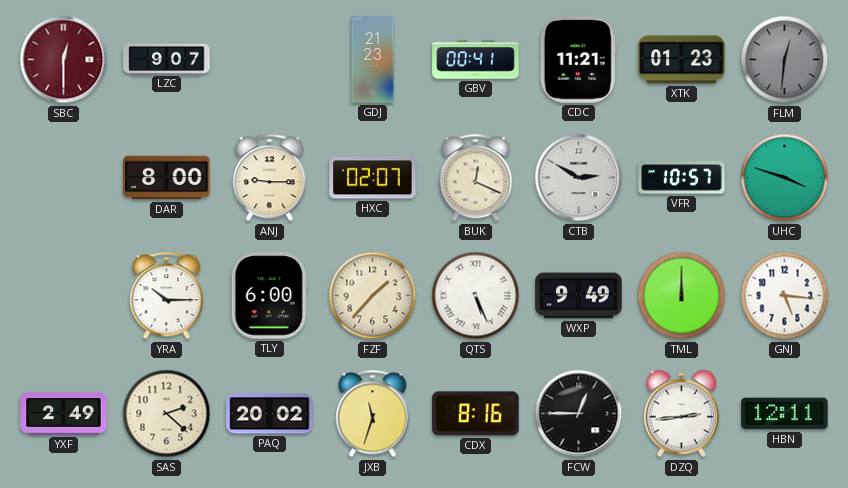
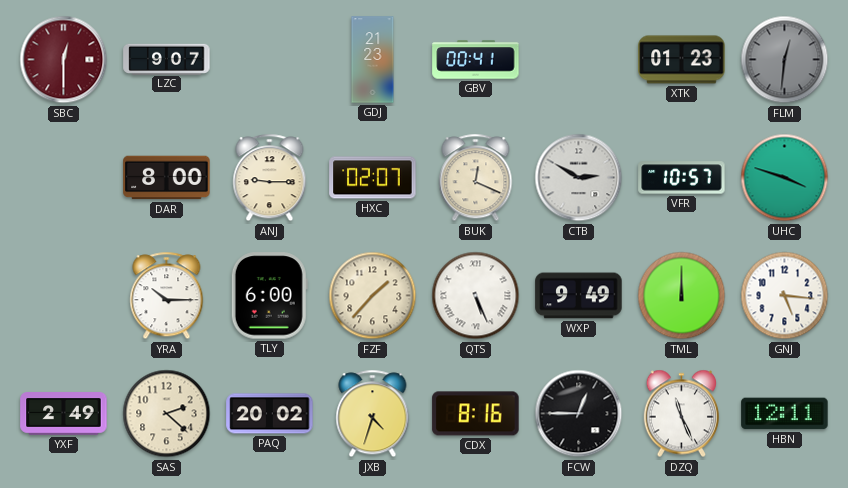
CDC: 11:21 -> none
JXB: 11:33 -> 4:33
DZQ: 2:44 -> 11:26
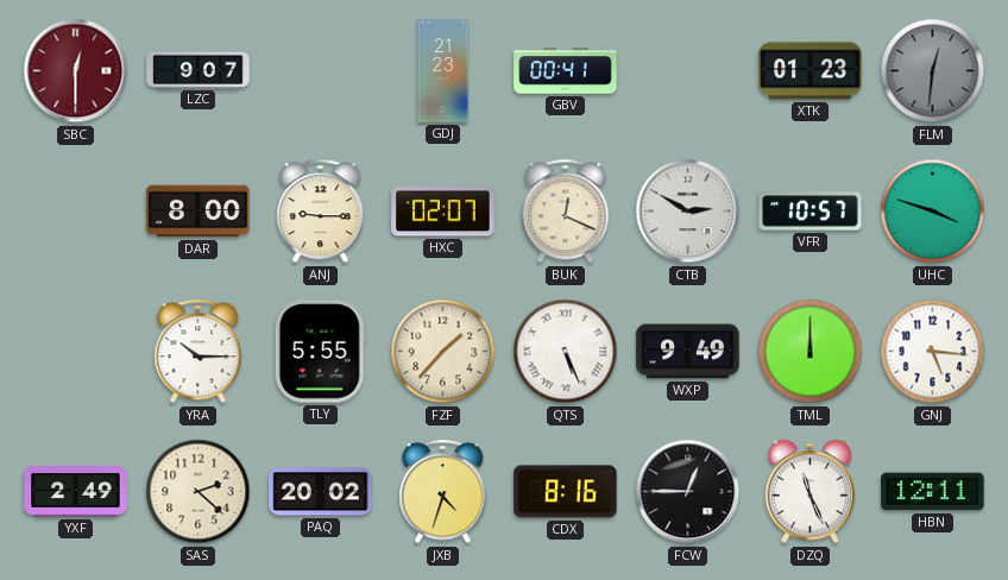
TLY: 6:00 -> 5:55
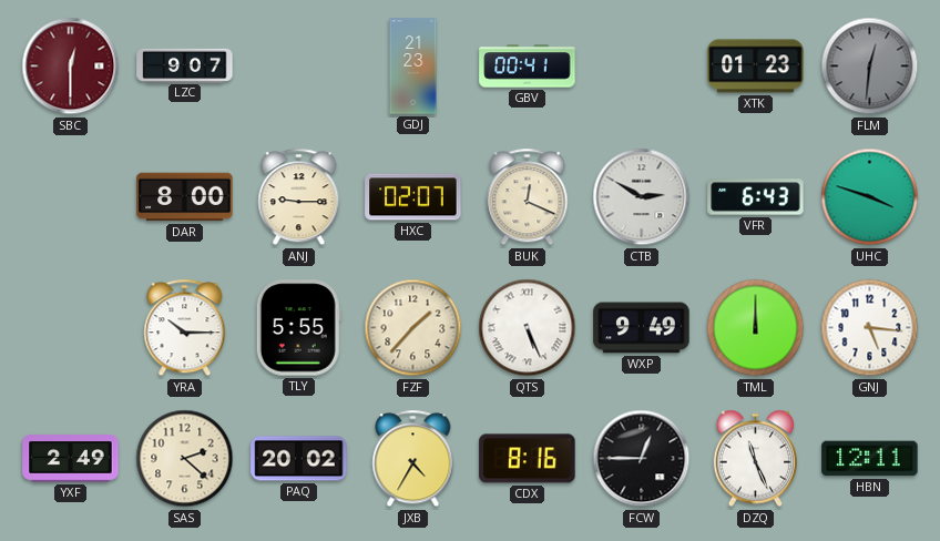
VFR: 10:57 -> 6:43
JXB: 4:33 -> 4:35
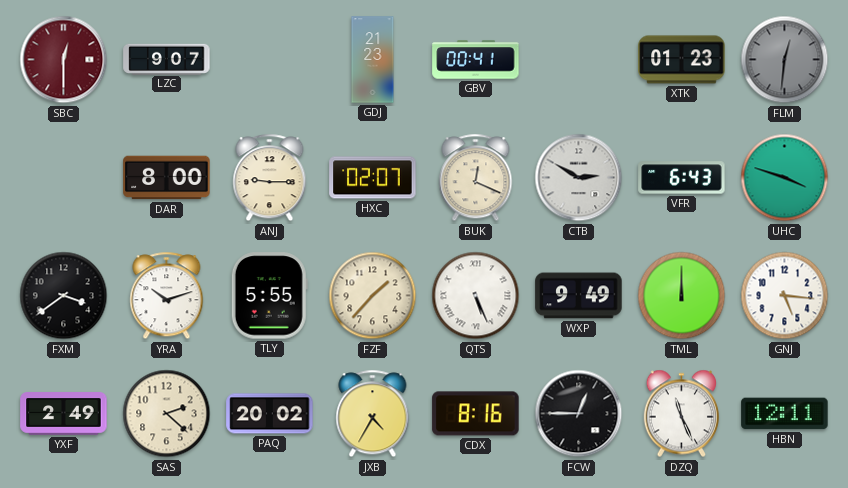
FXM: none -> 3:39
YRA: 10:15 -> 10:12
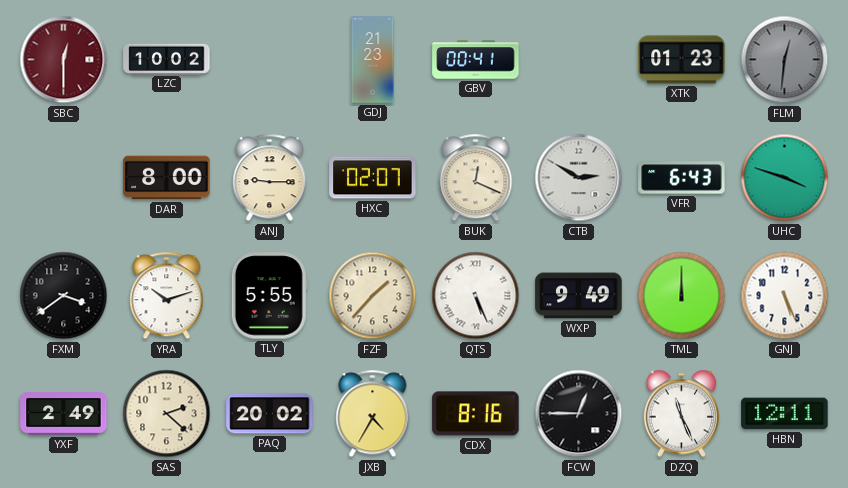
LZC: 9:07 -> 10:02
GNJ: 5:16 -> 5:26
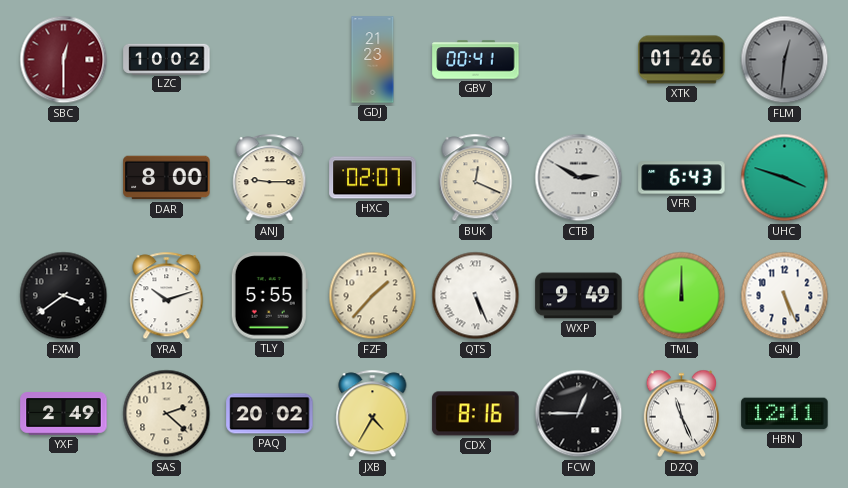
XTK: 01:23 -> 01:26
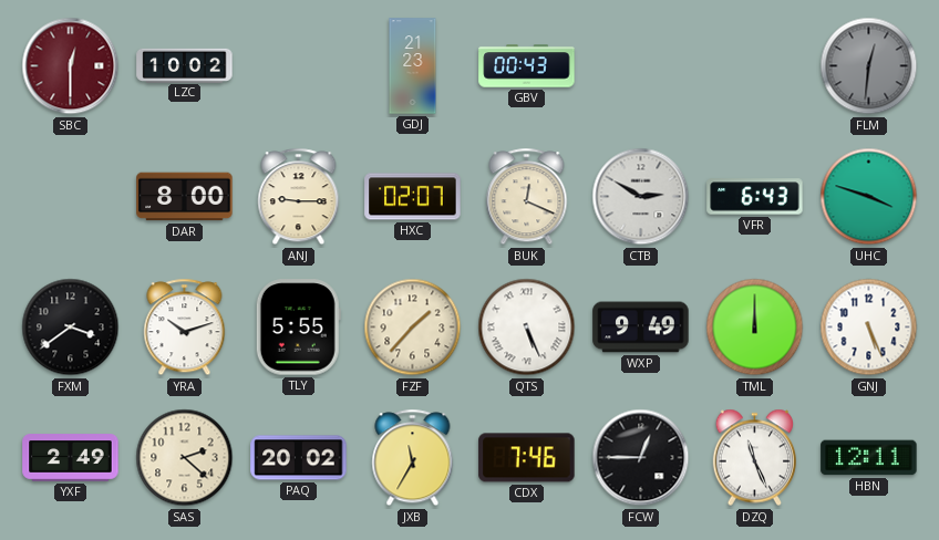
GBV: 00:41 -> 00:43
XTK: 01:26 -> none
JXB: 4:35 -> 11:35
CDX: 8:16 -> 7:46
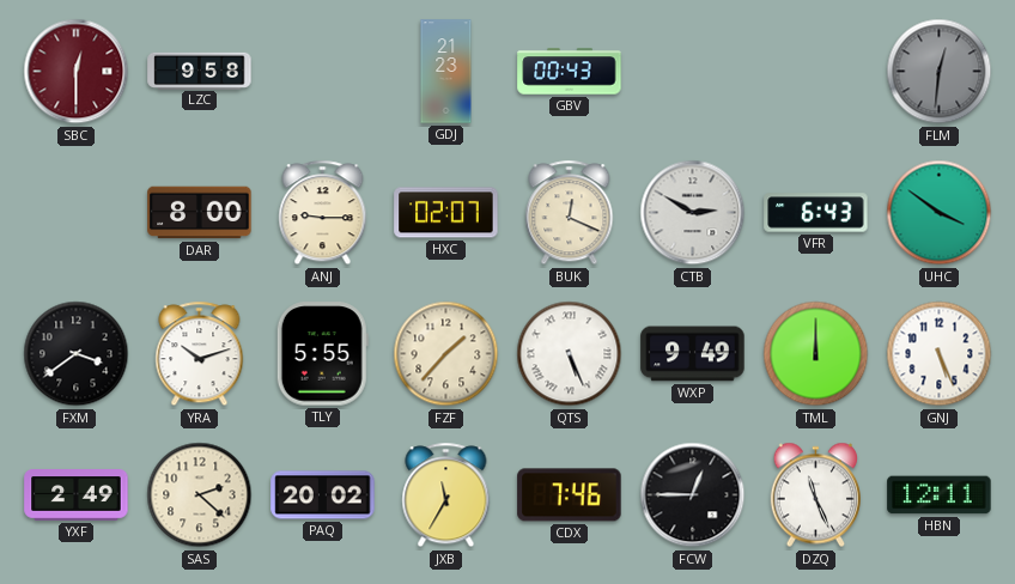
LZC: 10:02 -> 9:58
UHC: 3:48 -> 3:51
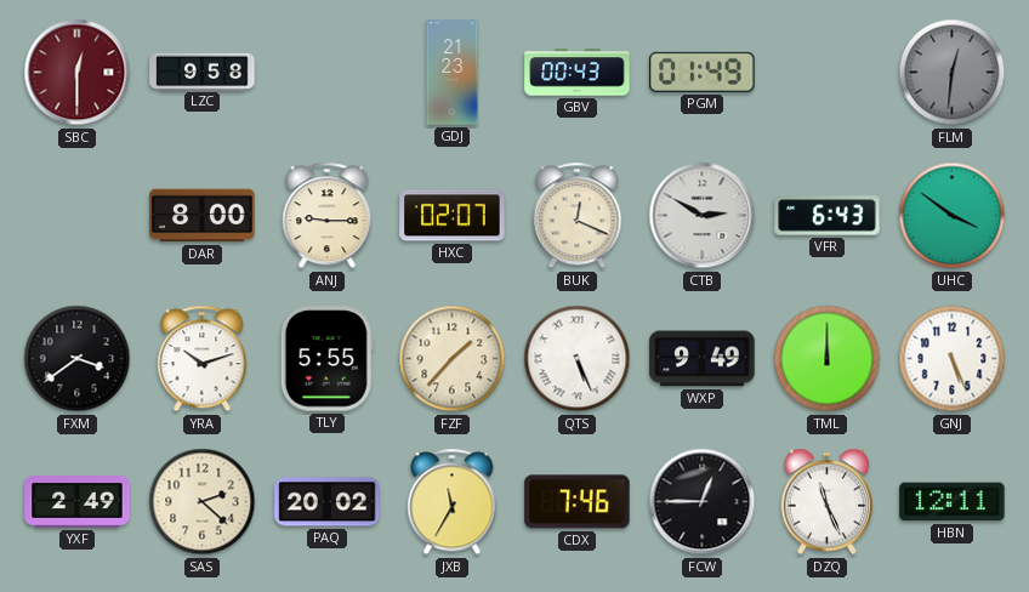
PGM: none -> 01:49
